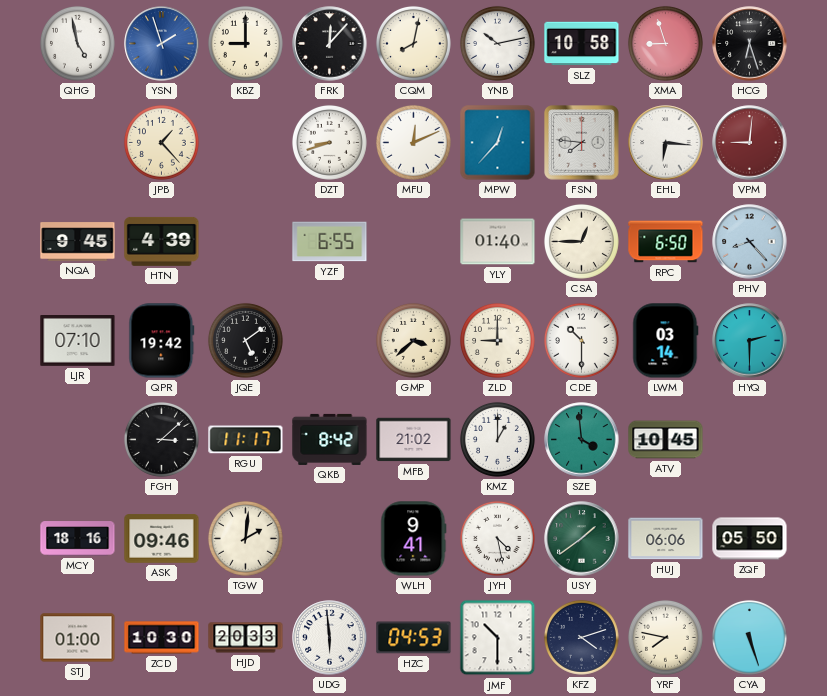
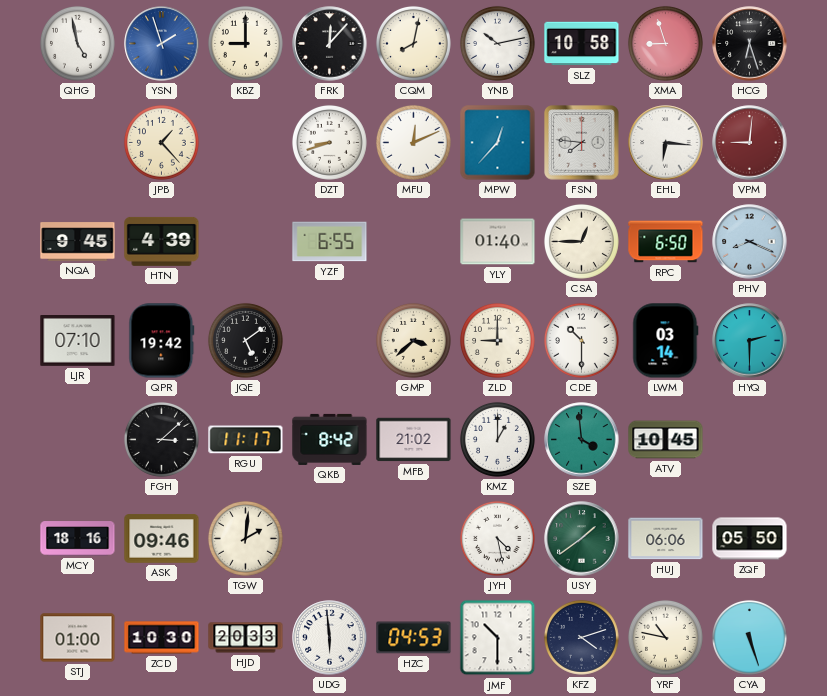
PHV: 8:23 -> 8:19
WLH: 9:41 -> none
YRF: 7:47 -> 10:47
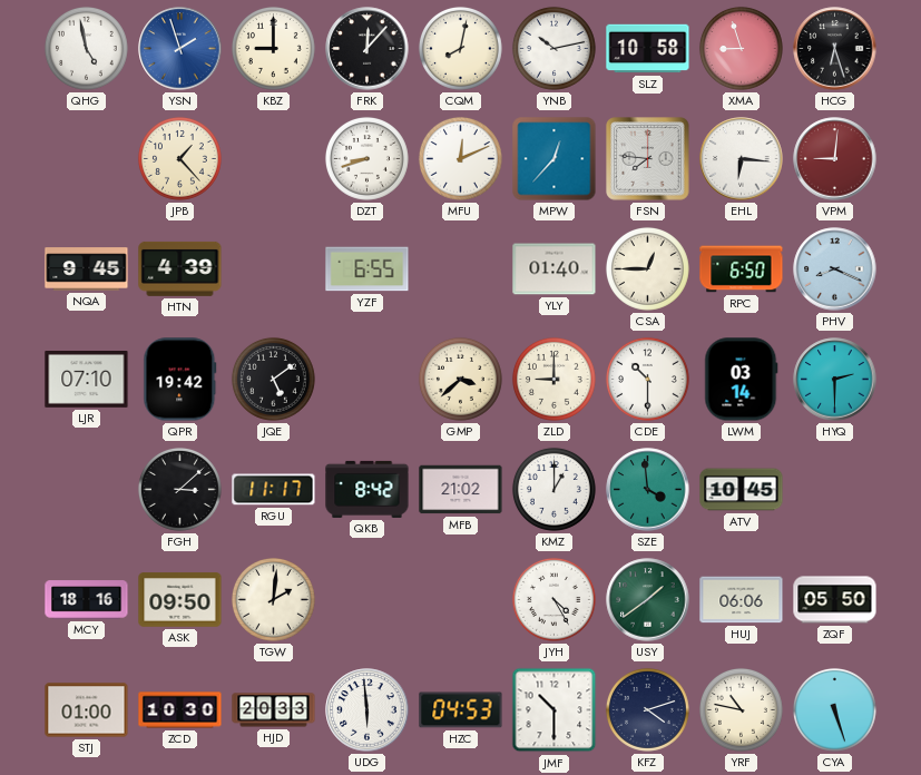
ASK: 09:46 -> 09:50
JYH: 4:28 -> 4:25
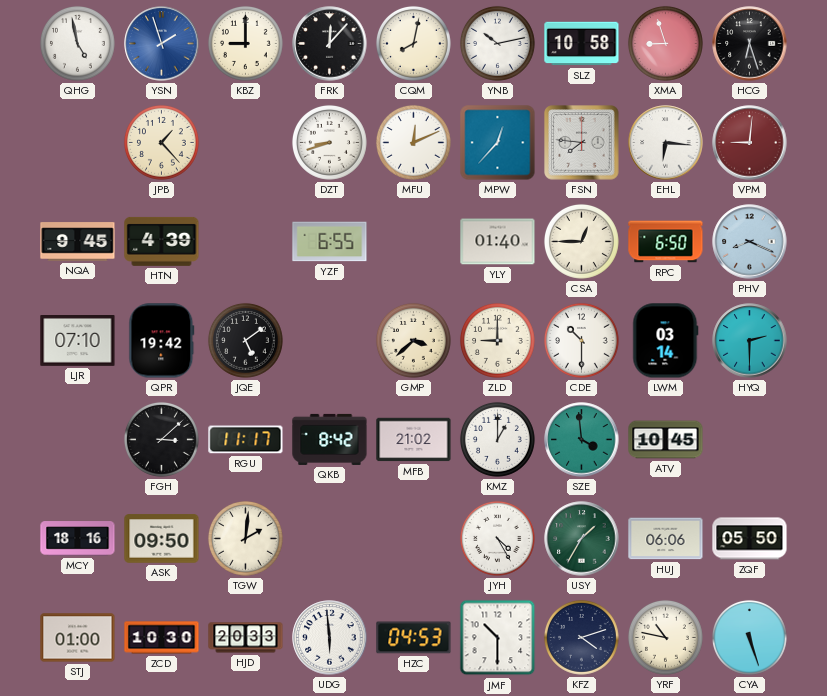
USY: 1:39 -> 1:35
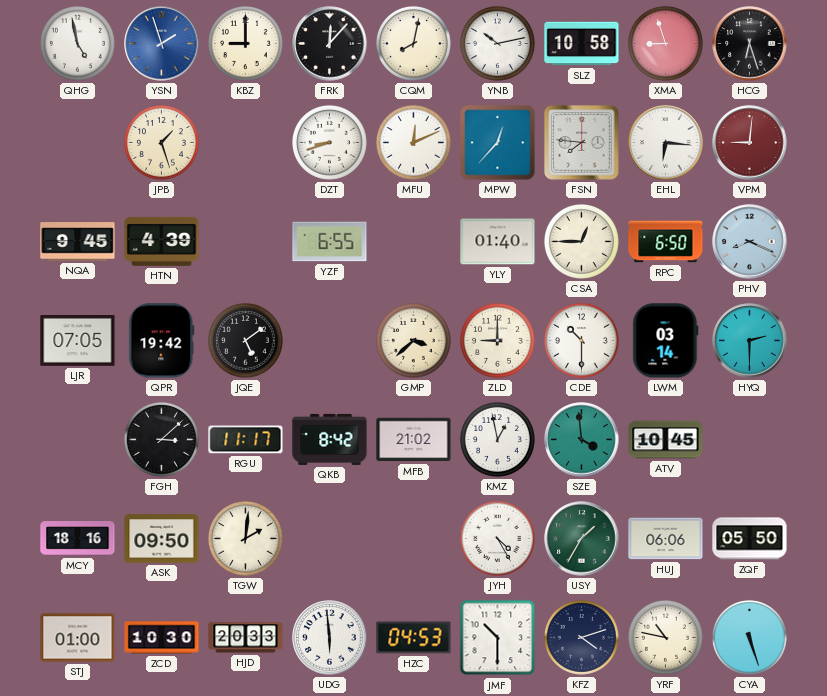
JPB: 1:23 -> 1:27
LJR: 07:10 -> 07:05
KMZ: 1:00 -> 12:58
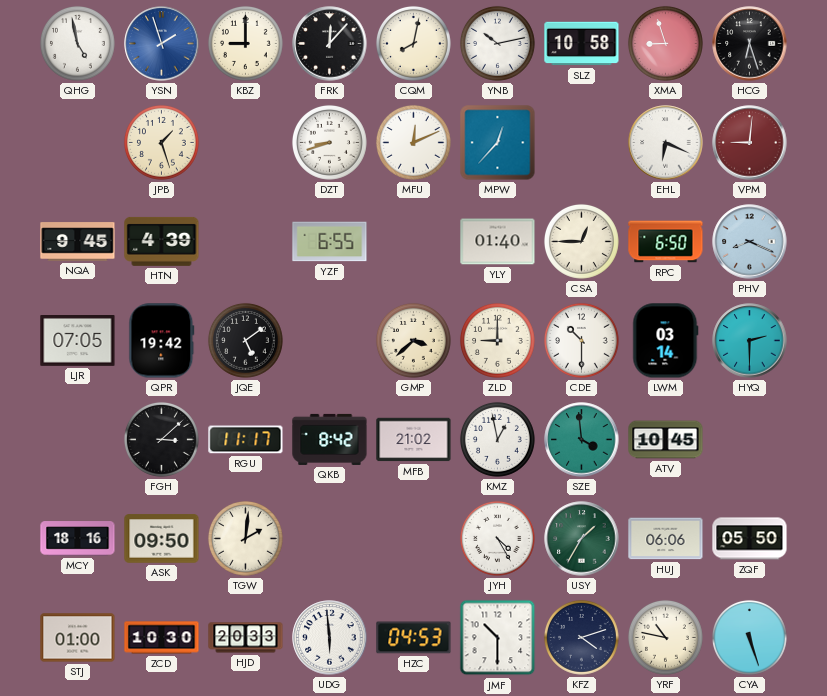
FSN: 7:46 -> none
EHL: 6:16 -> 6:19
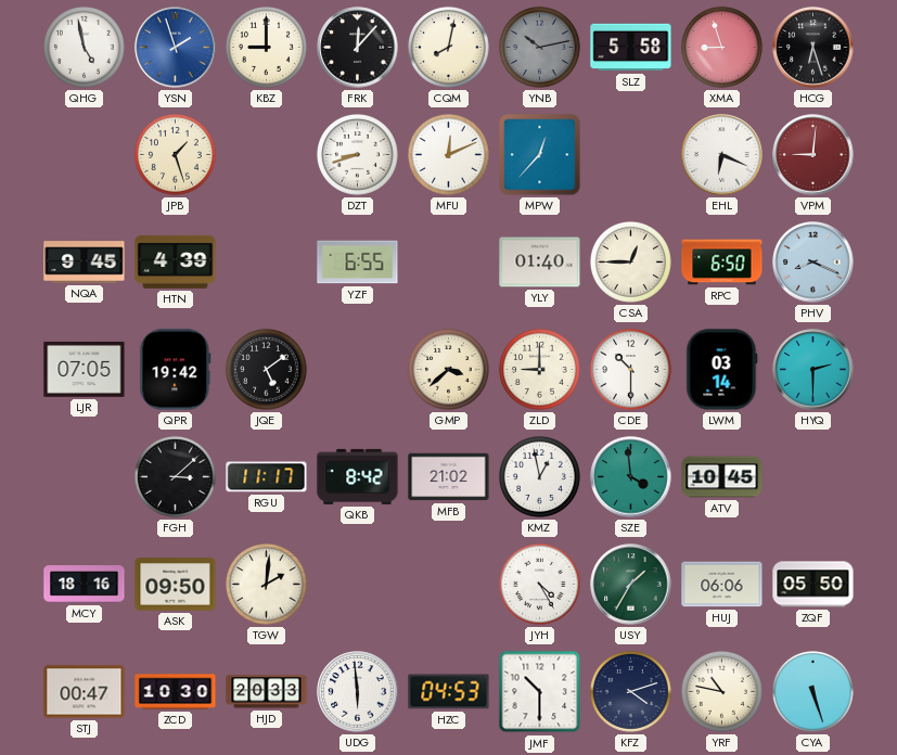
YNB dial: white -> grey
SLZ: 10:58 -> 5:58
STJ: 01:00 -> 00:47
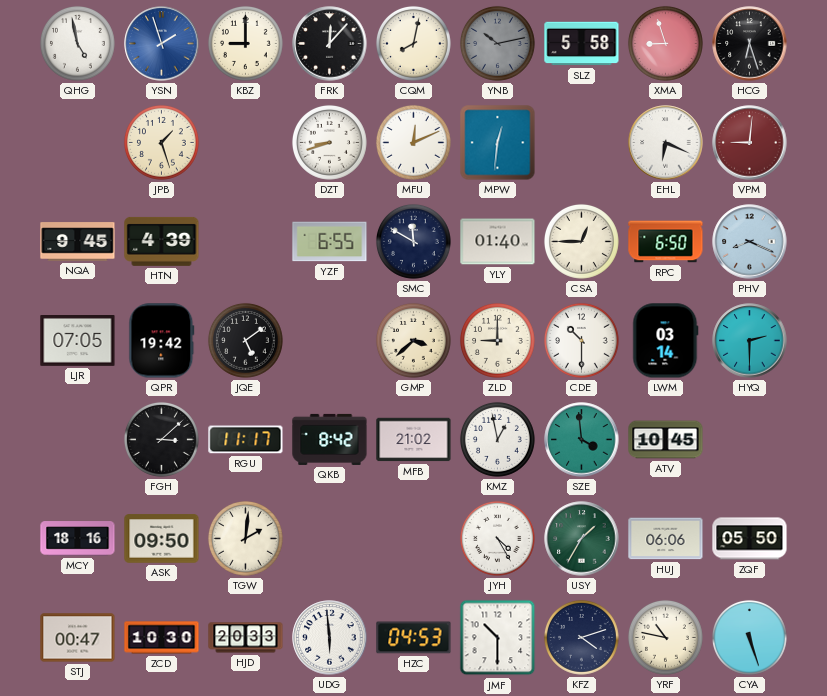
MPW: 12:37 -> 12:31
SMC: none -> 11:50
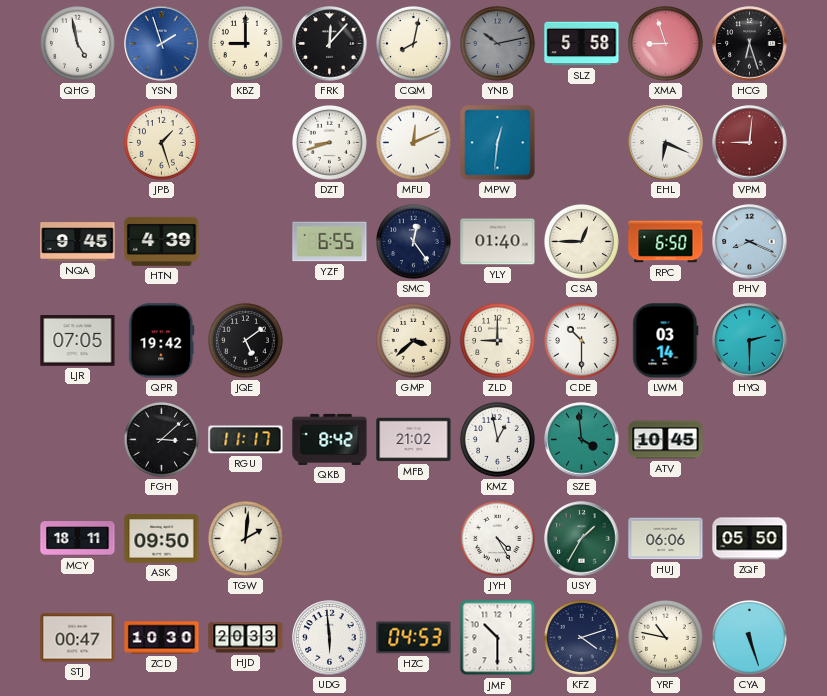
SMC: 11:50 -> 12:24
MCY: 18:16 -> 18:11
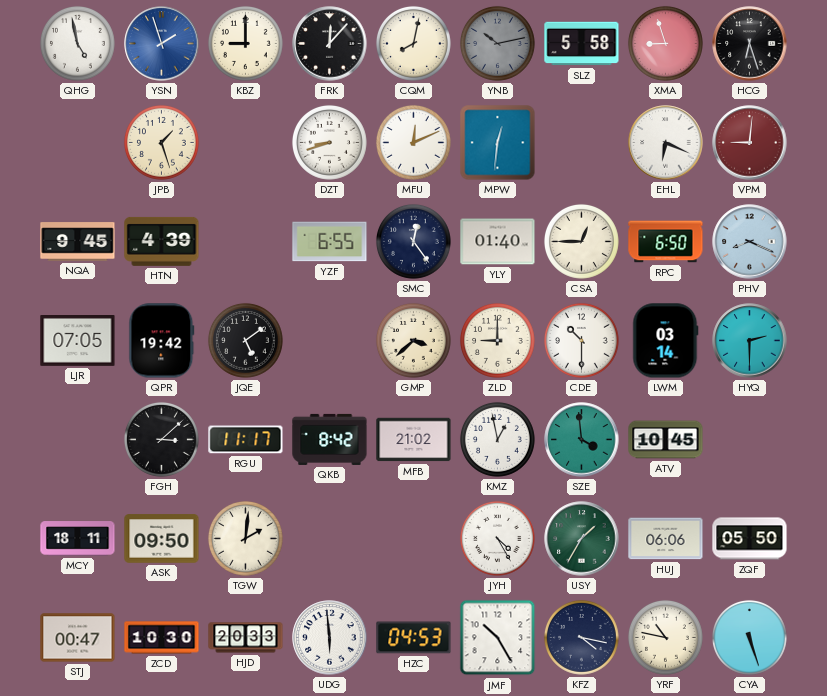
JMF: 10:30 -> 10:25
KFZ: 4:12 -> 4:17
